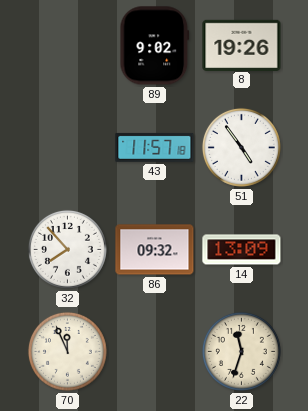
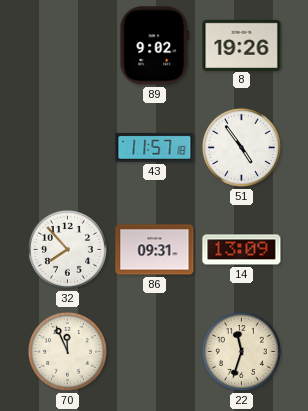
86: 09:32 -> 09:31
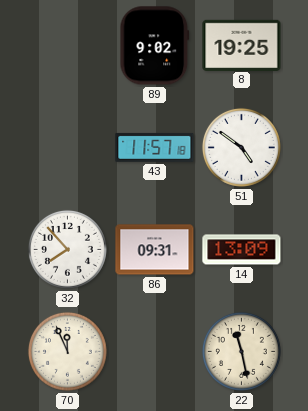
8: 19:26 -> 19:25
51: 4:54 -> 4:51
22: 11:33 -> 11:28
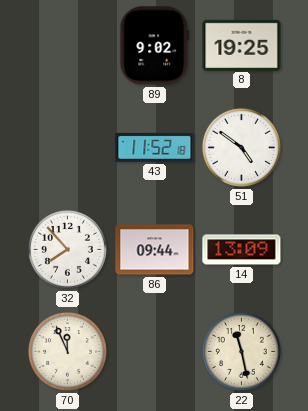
43: 11:57 -> 11:52
86: 09:31 -> 09:44
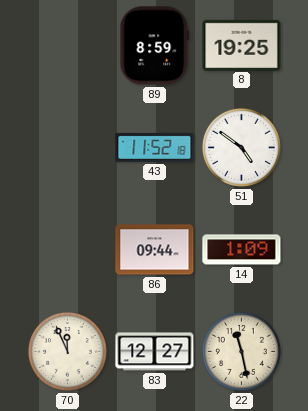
89: 9:02 -> 8:59
32: 7:53 -> none
14: 13:09 -> 1:09
83: none -> 12:27
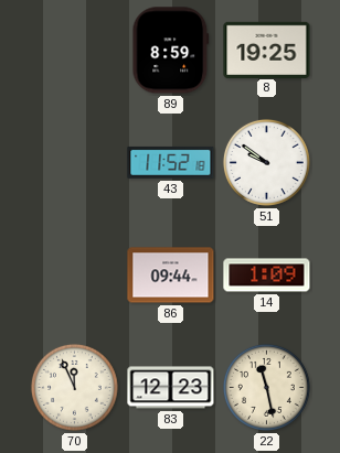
51: 4:51 -> 9:51
83: 12:27 -> 12:23
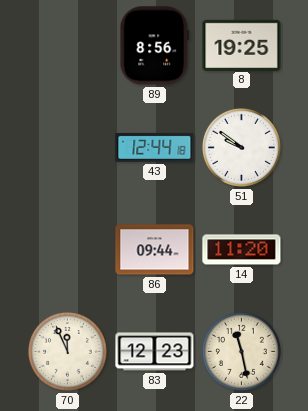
89: 8:59 -> 8:56
43: 11:52 -> 12:44
14: 1:09 -> 11:20
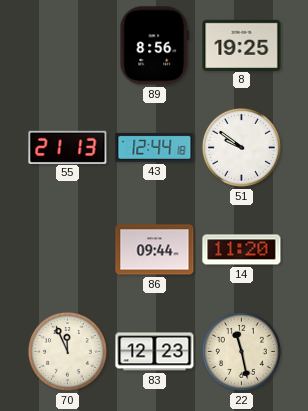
55: none -> 21:13
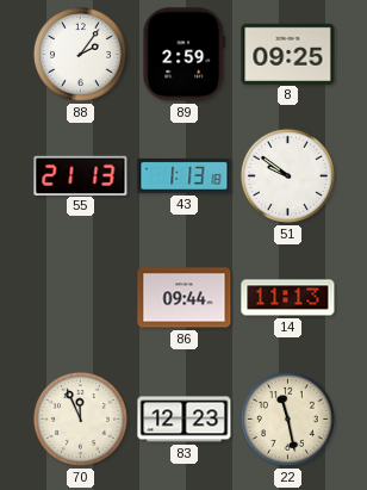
88: none -> 2:06
89: 8:56 -> 2:59
8: 19:25 -> 09:25
43: 12:44 -> 1:13
14: 11:20 -> 11:13
